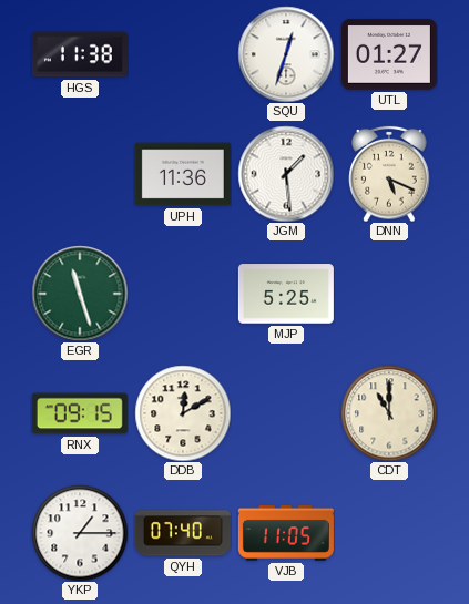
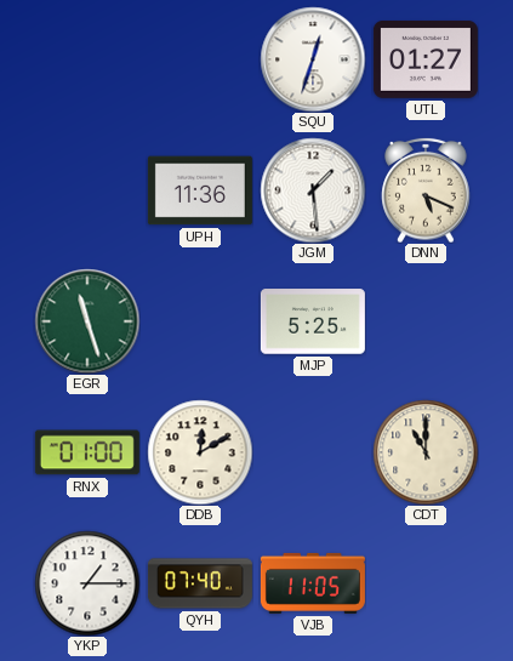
HGS: 11:38 -> none
RNX: 09:15 -> 01:00
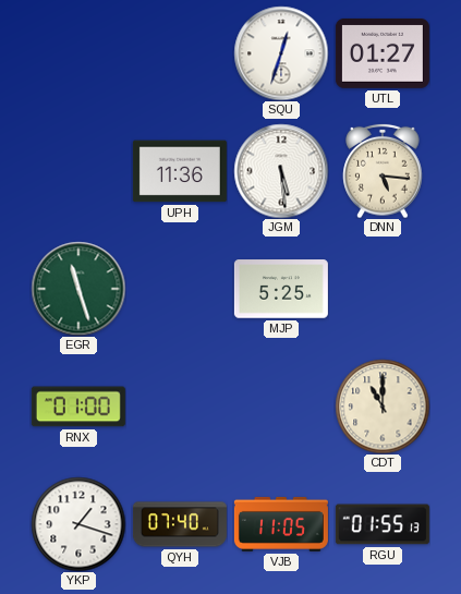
JGM: 1:29 -> 5:29
DNN: 5:19 -> 5:16
DDB: 12:10 -> none
YKP: 1:15 -> 1:18
RGU: none -> 01:55
